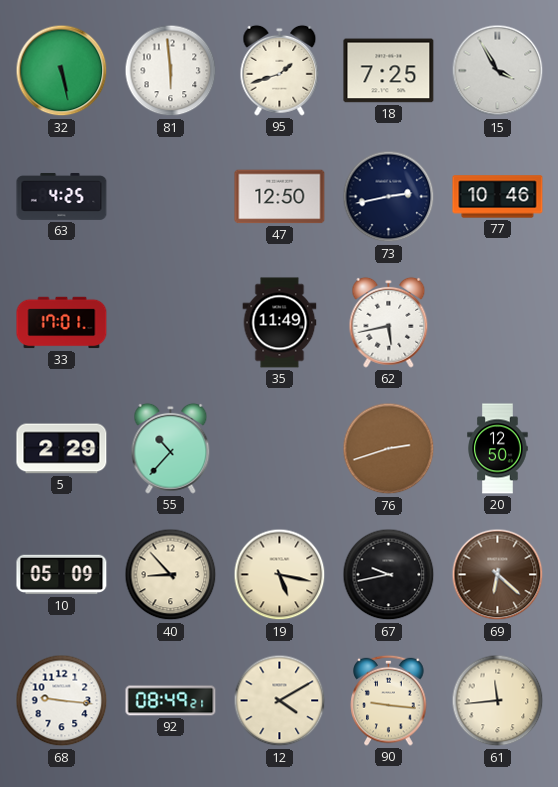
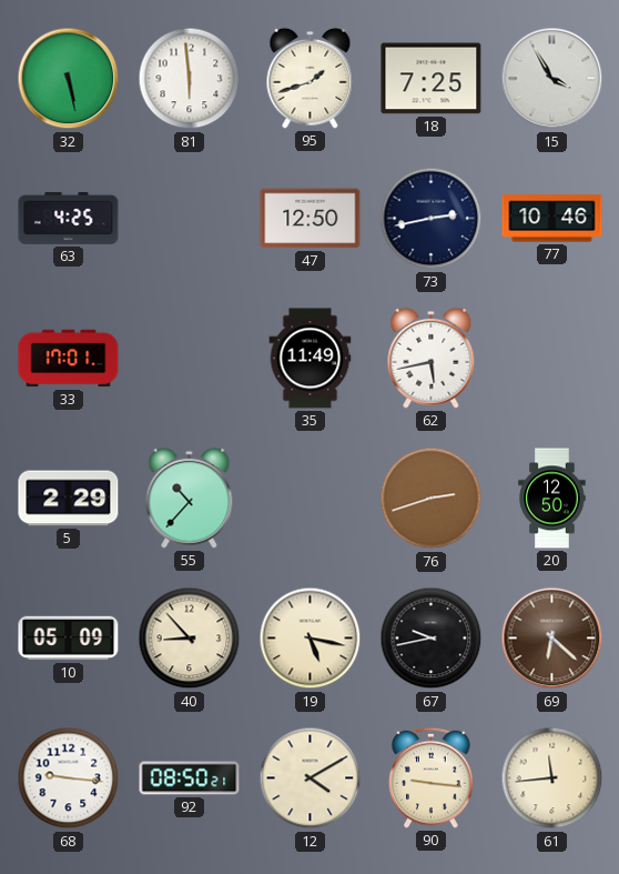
92: 08:49 -> 08:50
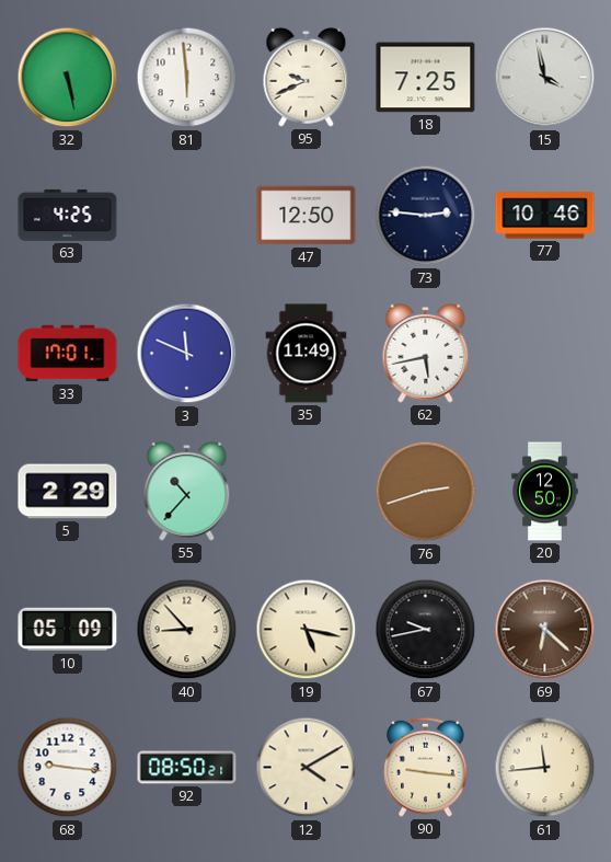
95: 1:42 -> 9:41
15: 3:55 -> 3:58
73: 2:43 -> 2:46
3: none -> 11:49
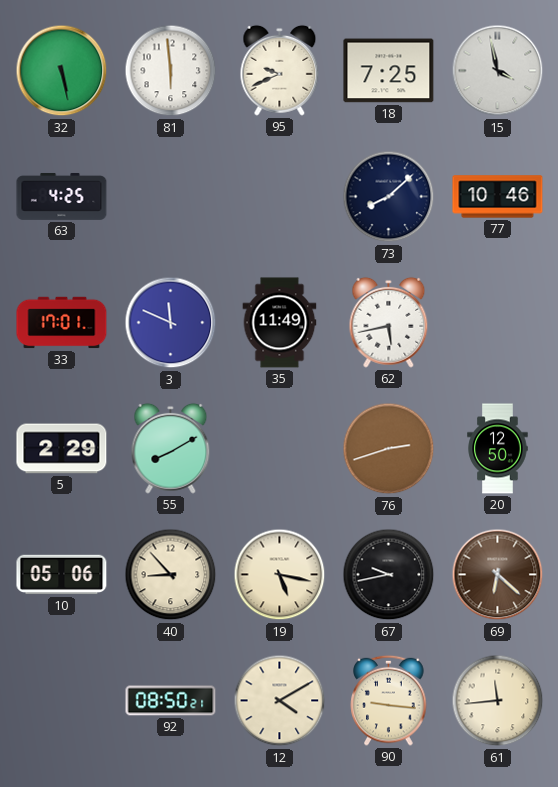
47: 12:50 -> none
73: 2:46 -> 8:08
55: 10:37 -> 8:10
10: 05:09 -> 05:06
68: 9:16 -> none
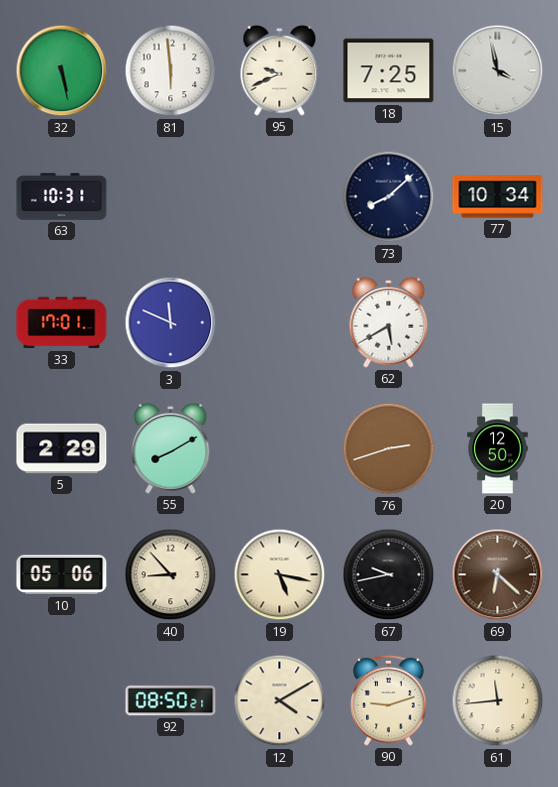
63: 4:25 -> 10:31
77: 10:46 -> 10:34
35: 11:49 -> none
62: 5:43 -> 5:40
90: 9:16 -> 9:12
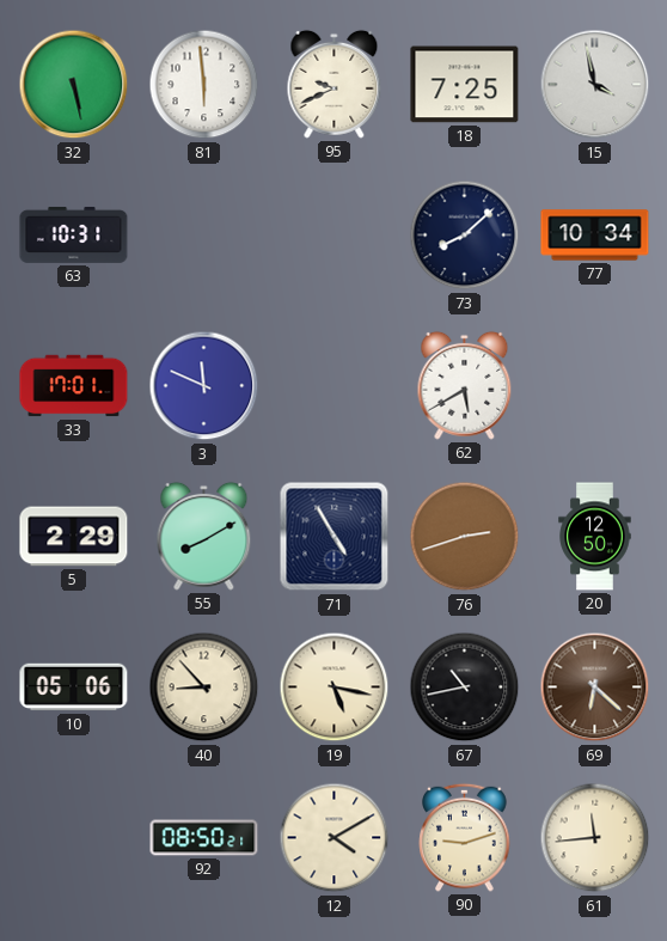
71: none -> 4:55
67: 9:43 -> 10:43
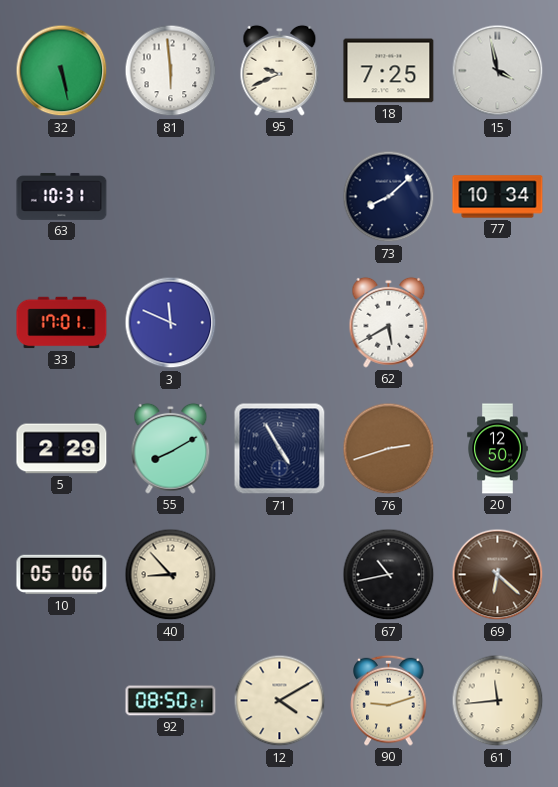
19: 5:17 -> none
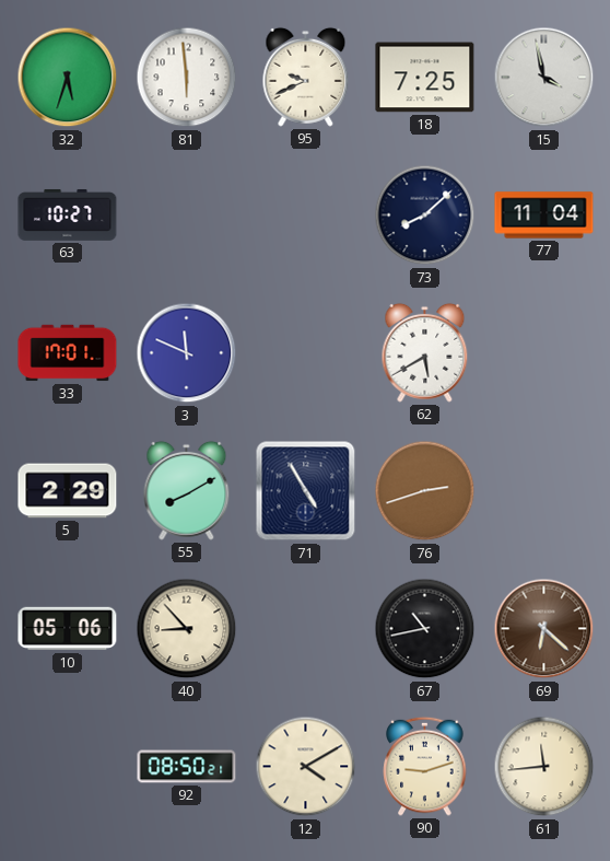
32: 5:28 -> 5:33
63: 10:31 -> 10:27
77: 10:34 -> 11:04
20: 12:50 -> none
